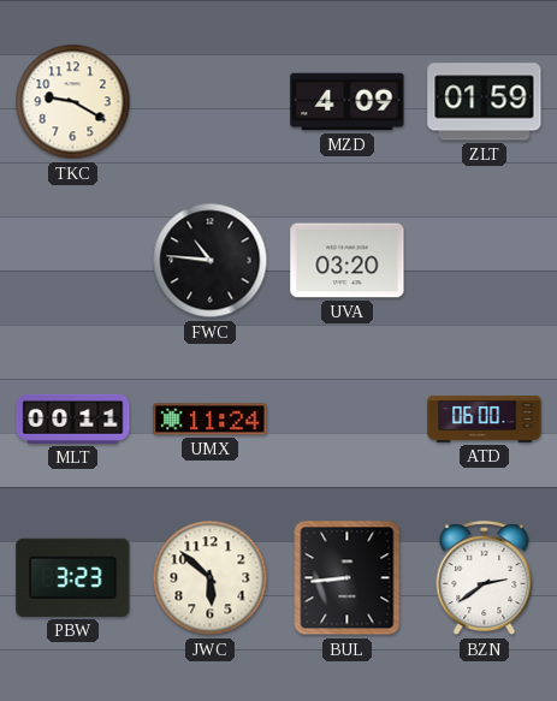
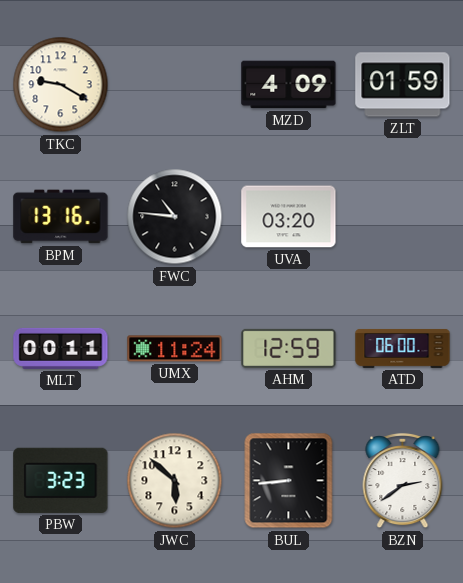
BPM: none -> 13:16
AHM: none -> 12:59
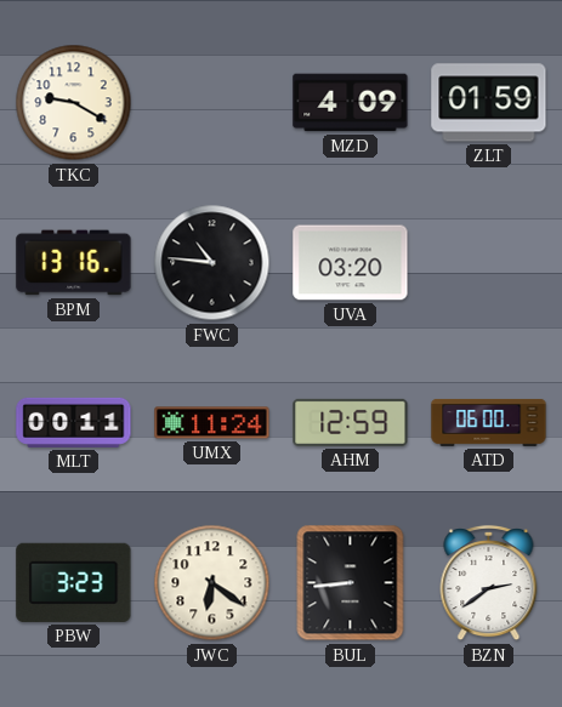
JWC: 5:52 -> 6:21
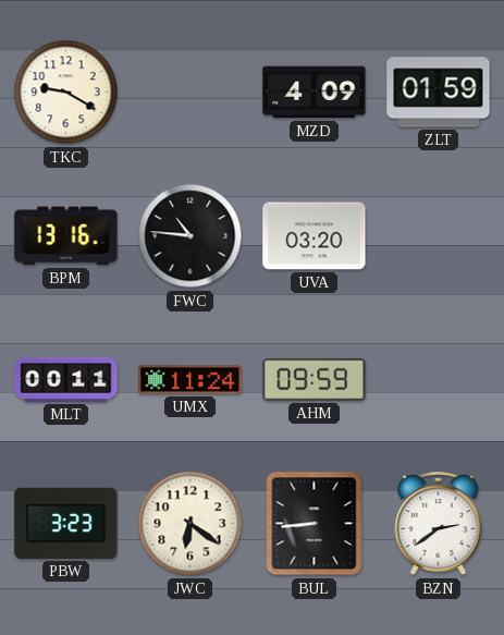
AHM: 12:59 -> 09:59
ATD: 06:00 -> none
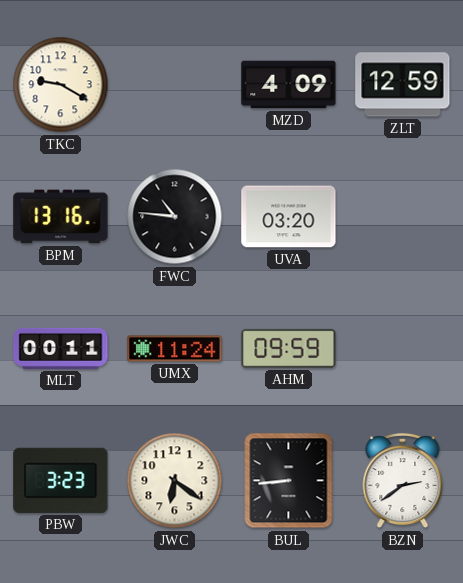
ZLT: 01:59 -> 12:59
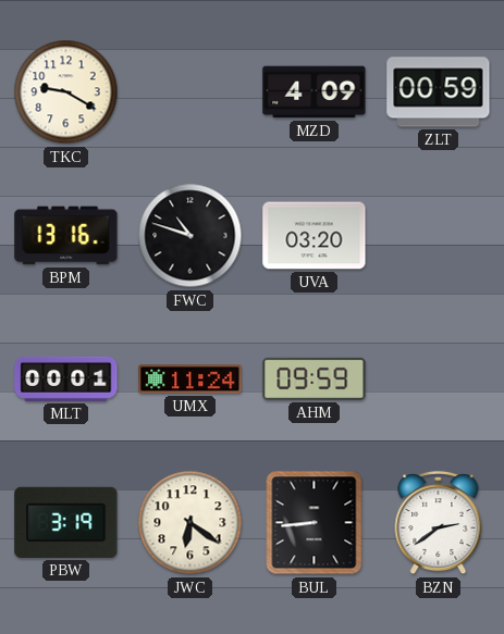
ZLT: 12:59 -> 00:59
FWC: 10:46 -> 10:48
MLT: 00:11 -> 00:01
PBW: 3:23 -> 3:19
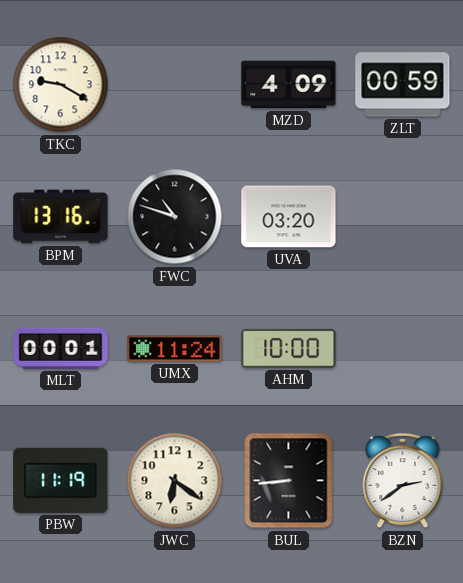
AHM: 09:59 -> 10:00
PBW: 3:19 -> 11:19
